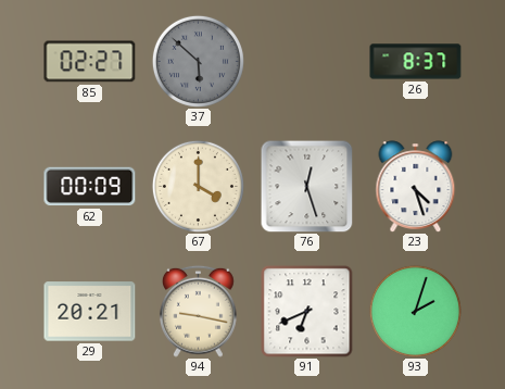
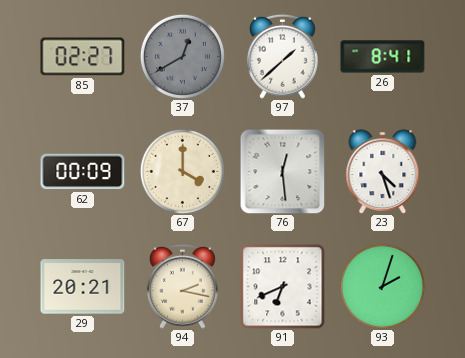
37: 5:52 -> 12:40
97: none -> 1:38
26: 8:37 -> 8:41
76: 12:27 -> 12:29
94: 9:17 -> 2:17
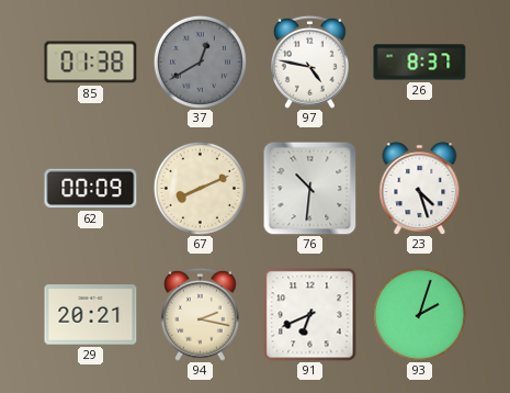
85: 02:27 -> 01:38
97: 1:38 -> 4:47
26: 8:41 -> 8:37
67: 4:00 -> 8:11
76: 12:29 -> 10:31
